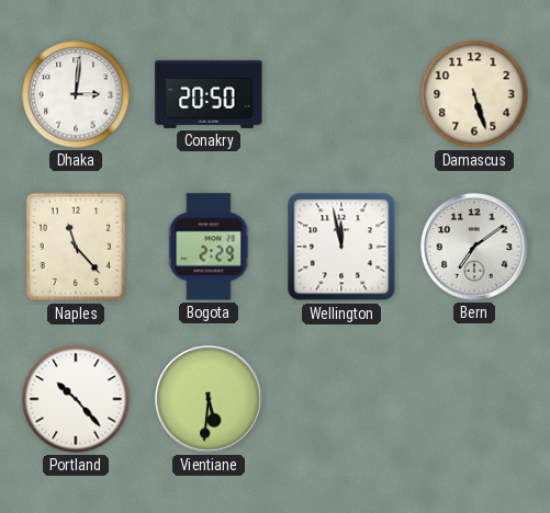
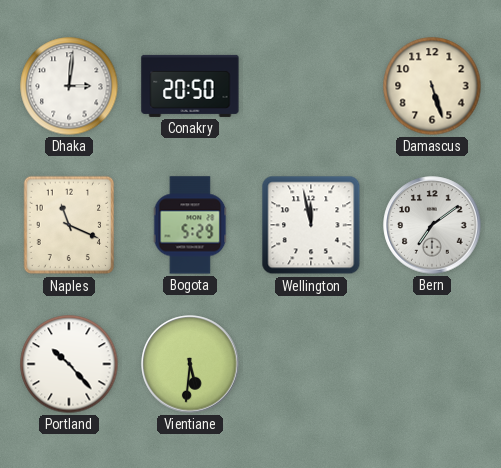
Naples: 11:23 -> 11:19
Bogota: 2:29 -> 5:29
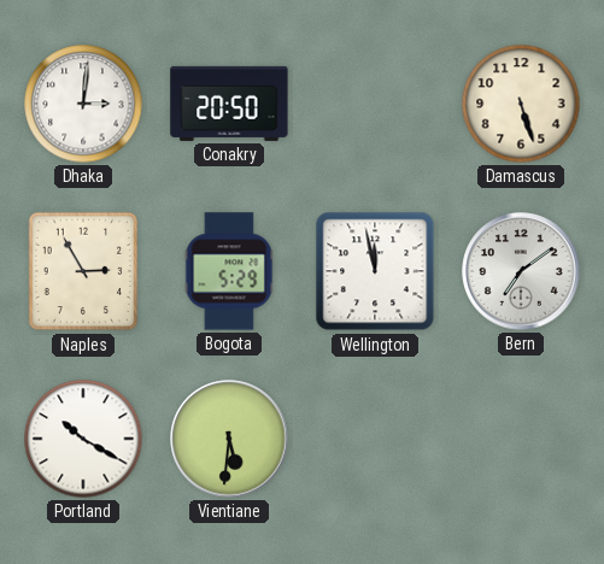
Naples: 11:19 -> 2:55
Portland: 10:23 -> 10:20
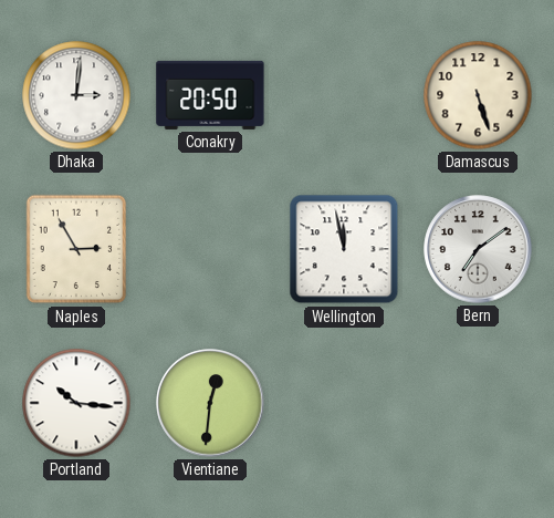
Bogota: 5:29 -> none
Portland: 10:20 -> 10:16
Vientiane: 5:31 -> 12:31
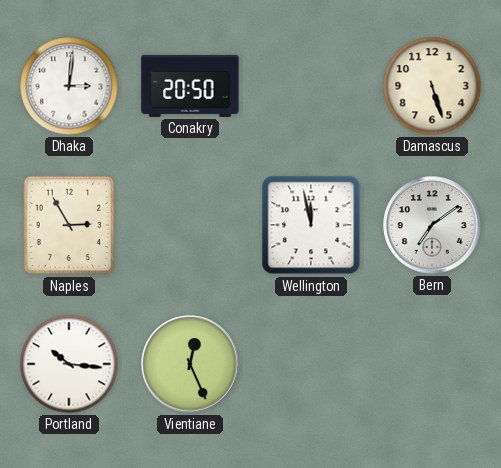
Vientiane: 12:31 -> 12:26
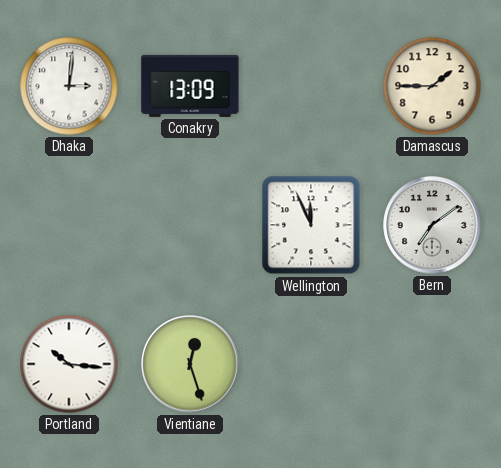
Conakry: 20:50 -> 13:09
Damascus: 5:27 -> 1:45
Naples: 2:55 -> none
Wellington: 11:58 -> 11:56
Vientiane: 12:26 -> 12:27
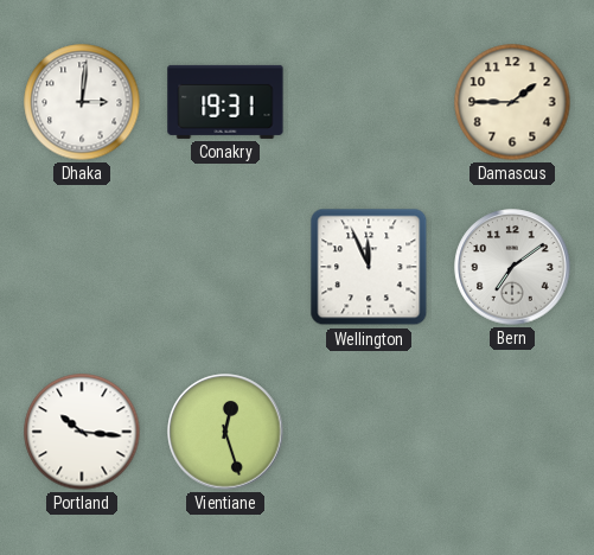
Conakry: 13:09 -> 19:31
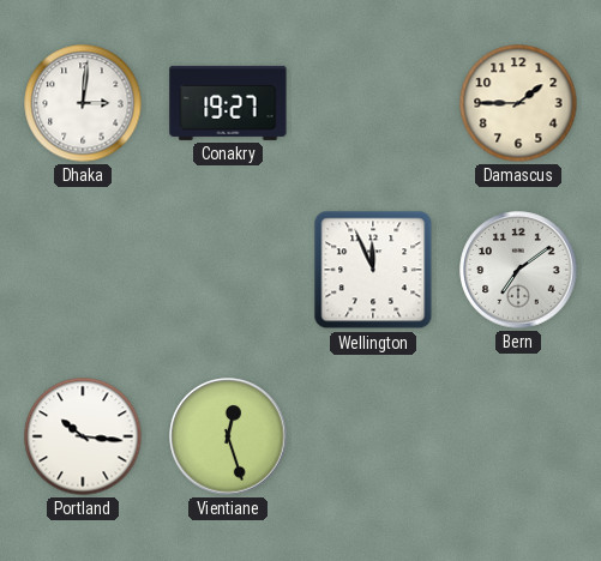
Conakry: 19:31 -> 19:27
